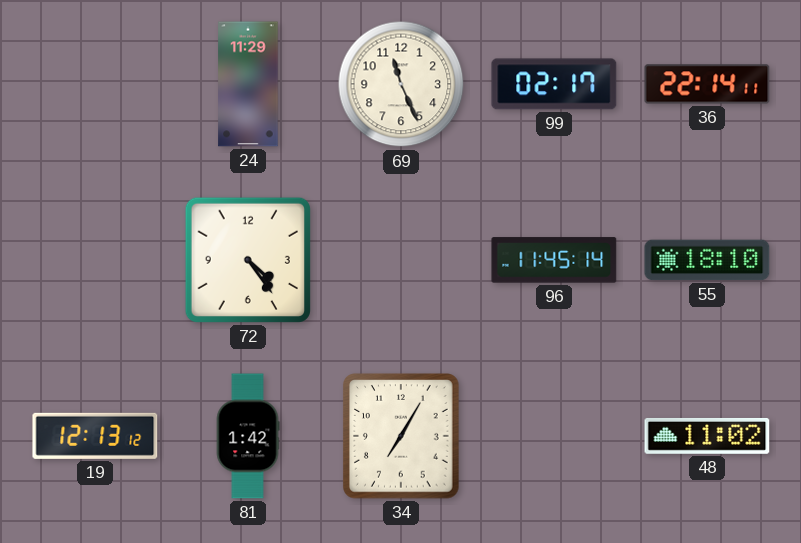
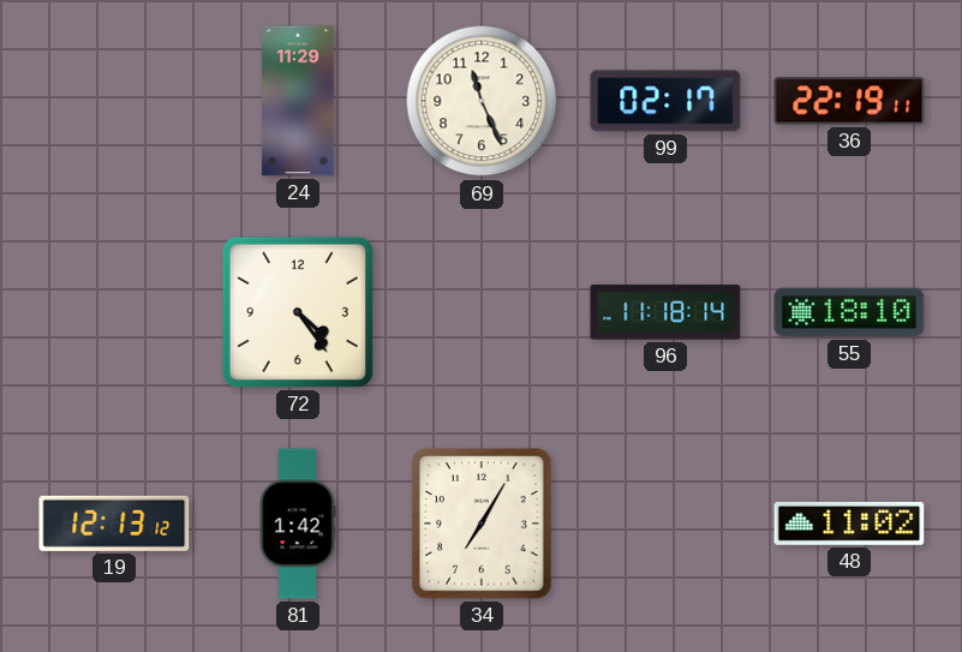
36: 22:14 -> 22:19
96: 11:45 -> 11:18
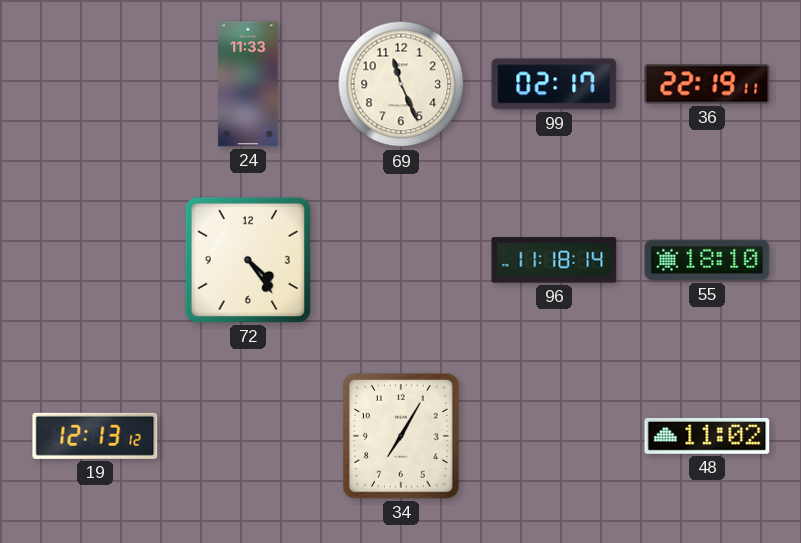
24: 11:29 -> 11:33
81: 1:42 -> none
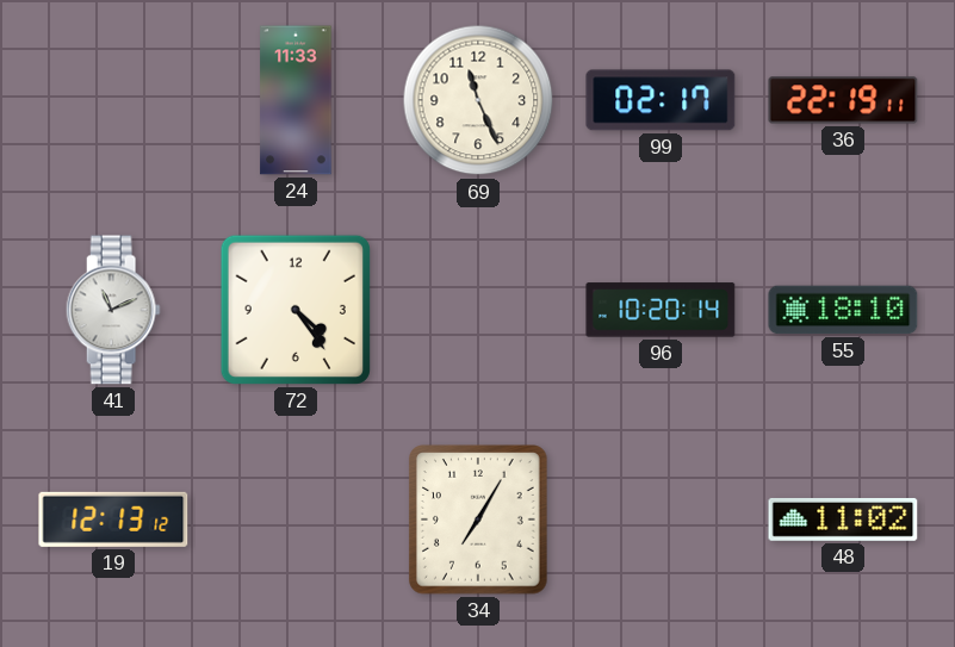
41: none -> 11:11
96: 11:18 -> 10:20
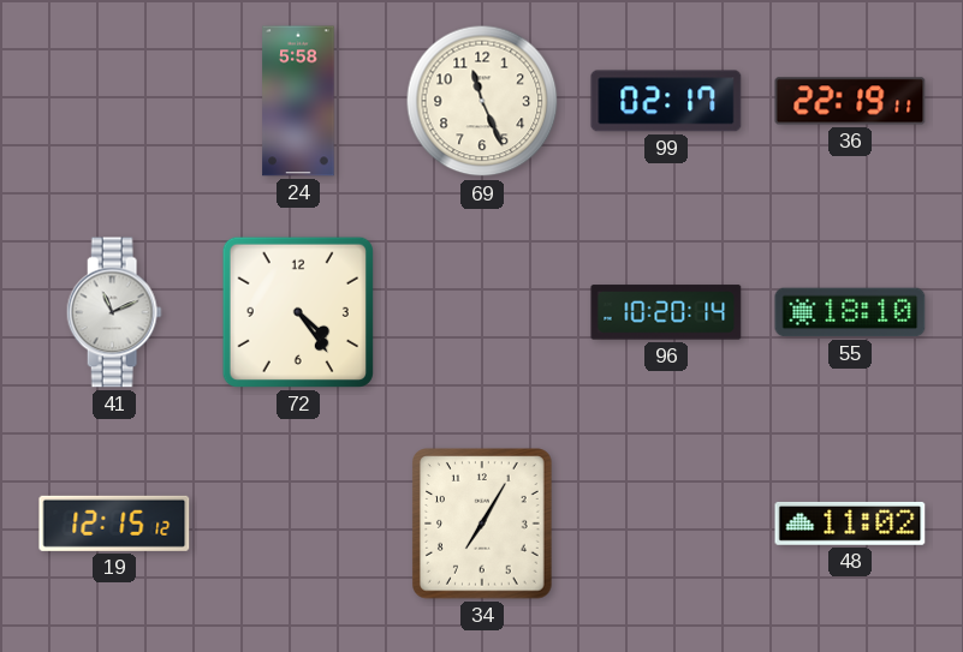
24: 11:33 -> 5:58
19: 12:13 -> 12:15
